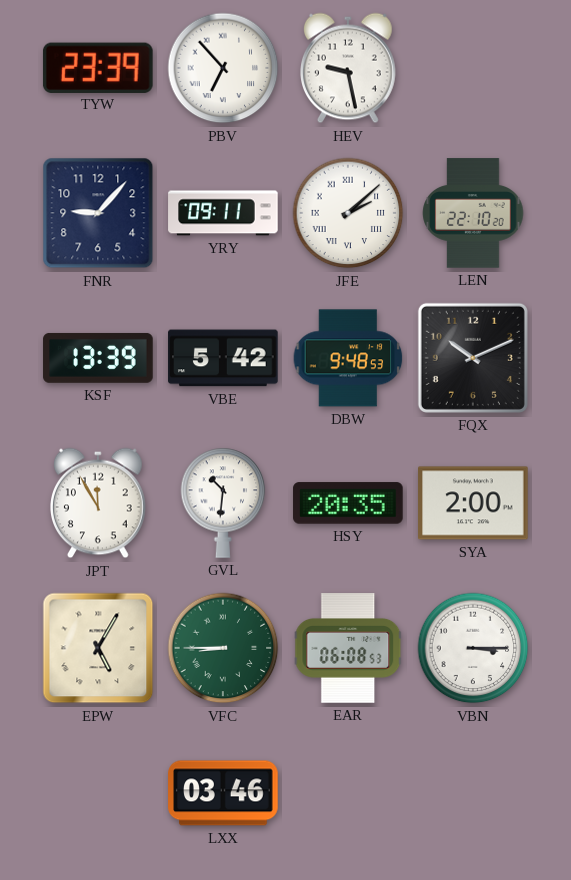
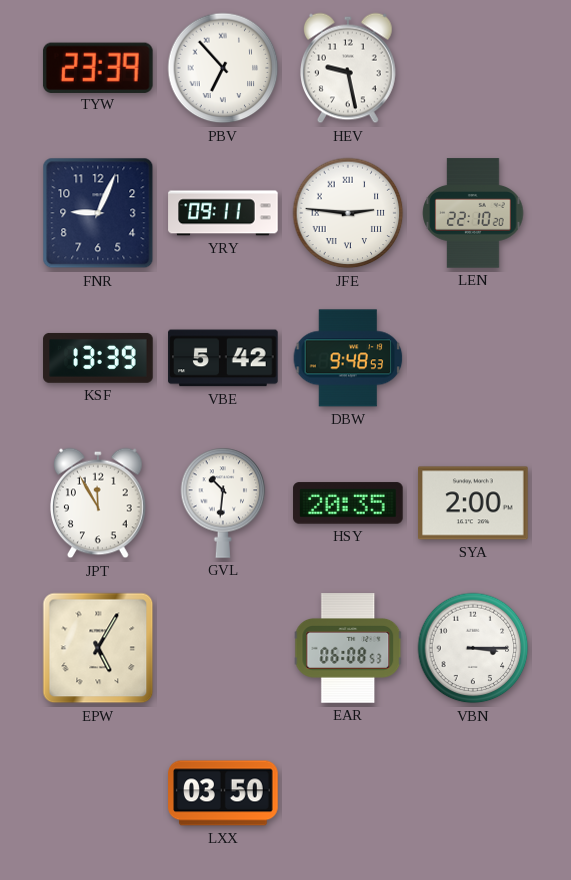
FNR: 9:07 -> 9:04
JFE: 2:08 -> 2:46
FQX: 10:11 -> none
VFC: 8:45 -> none
LXX: 03:46 -> 03:50
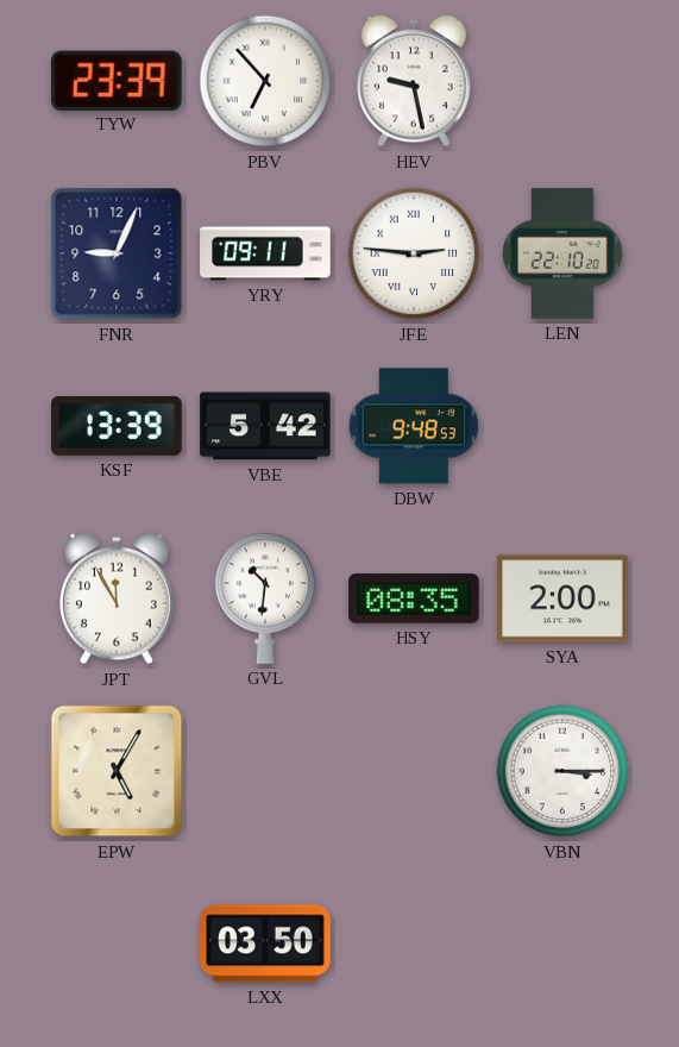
HSY: 20:35 -> 08:35
EAR: 06:08 -> none
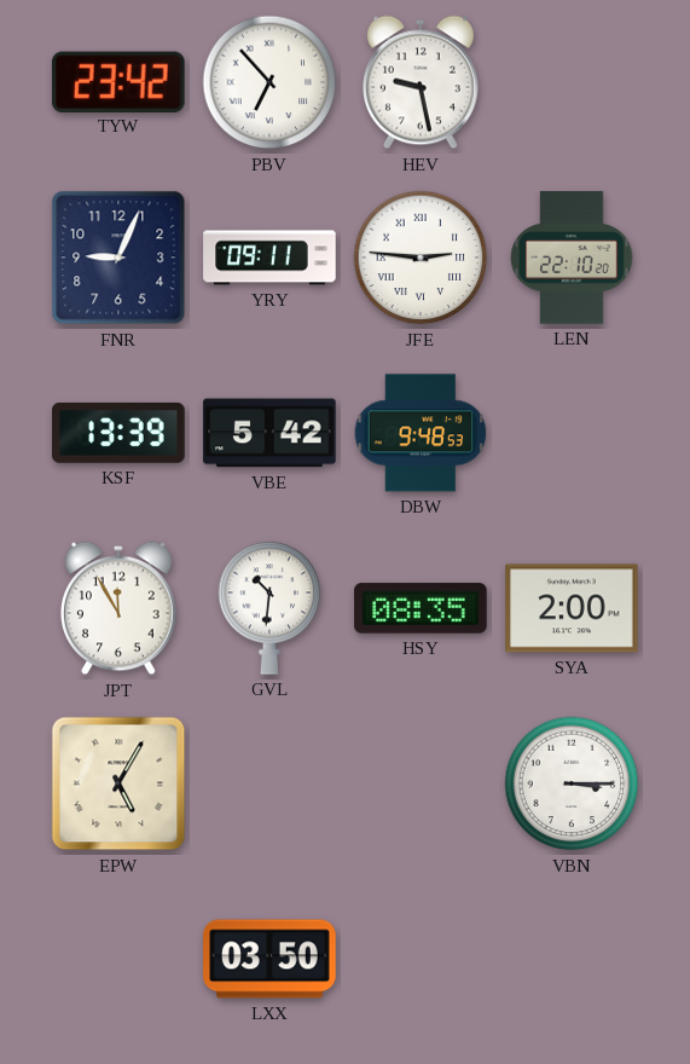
TYW: 23:39 -> 23:42
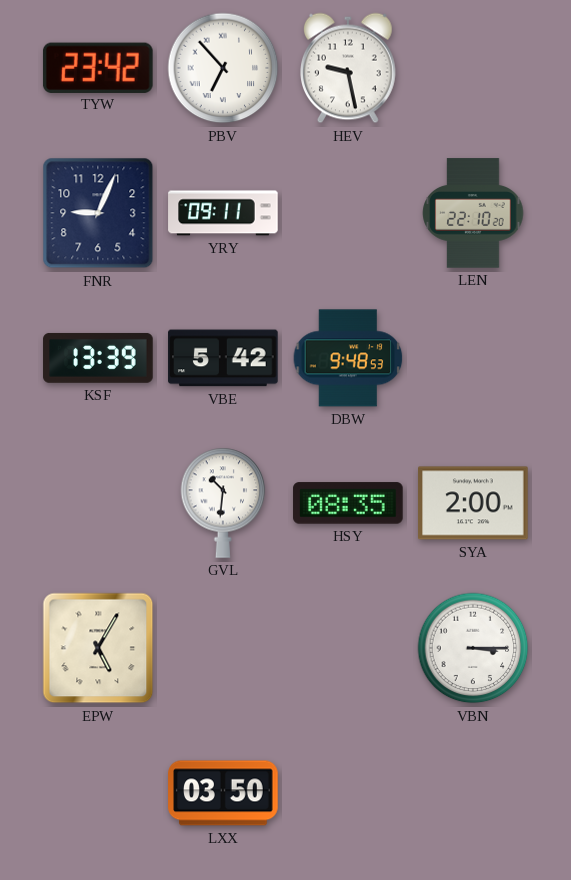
JFE: 2:46 -> none
JPT: 11:55 -> none
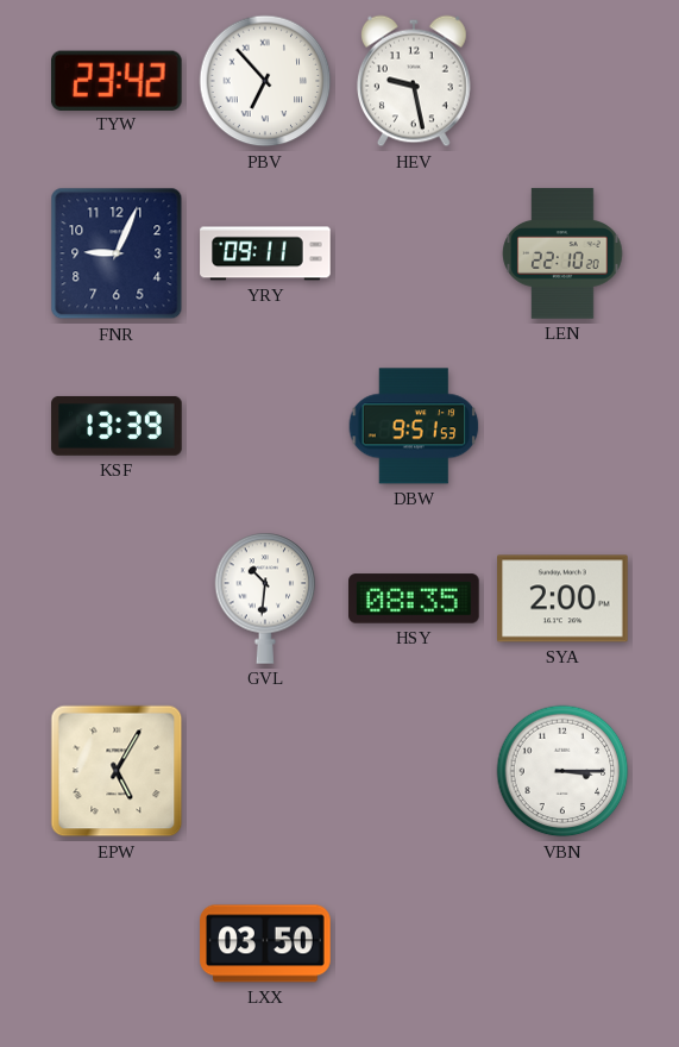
VBE: 5:42 -> none
DBW: 9:48 -> 9:51
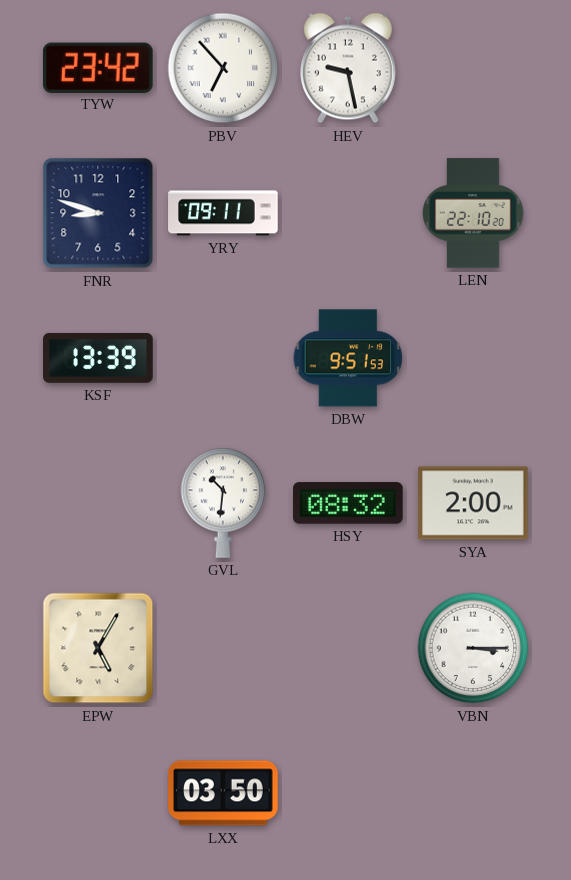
FNR: 9:04 -> 8:48
HSY: 08:35 -> 08:32
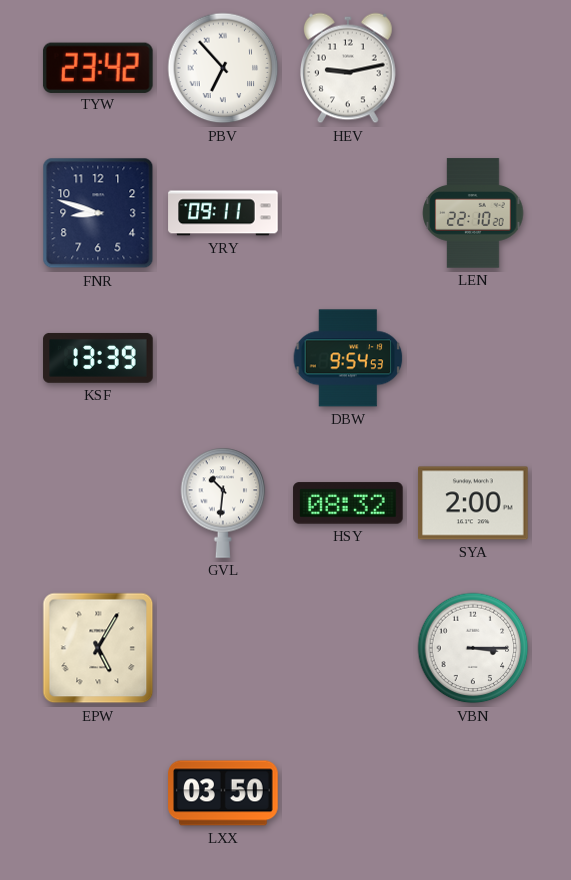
HEV: 9:28 -> 9:13
DBW: 9:51 -> 9:54
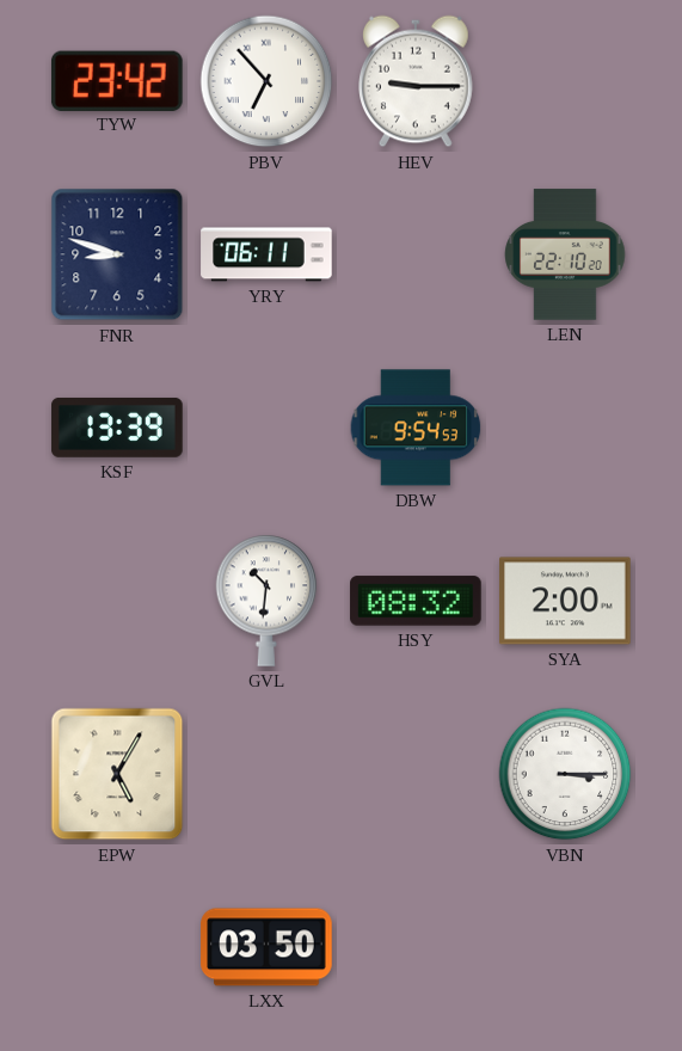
HEV: 9:13 -> 9:15
YRY: 09:11 -> 06:11
